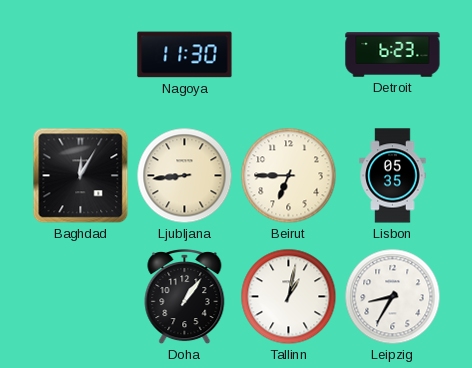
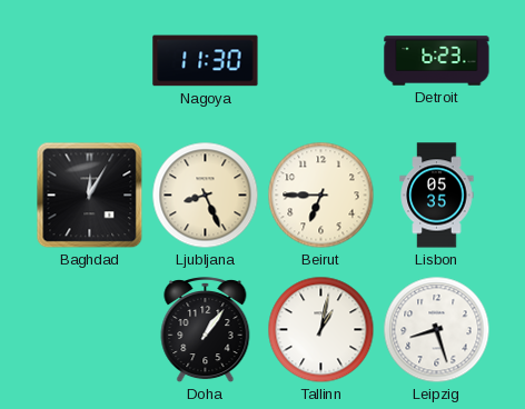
Ljubljana: 8:44 -> 8:26
Leipzig: 8:35 -> 8:27
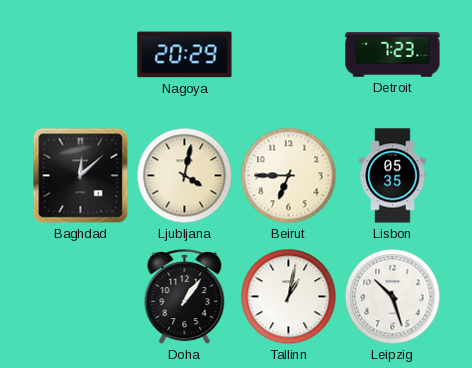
Nagoya: 11:30 -> 20:29
Detroit: 6:23 -> 7:23
Baghdad: 12:05 -> 12:08
Ljubljana: 8:26 -> 4:02
Leipzig: 8:27 -> 10:27
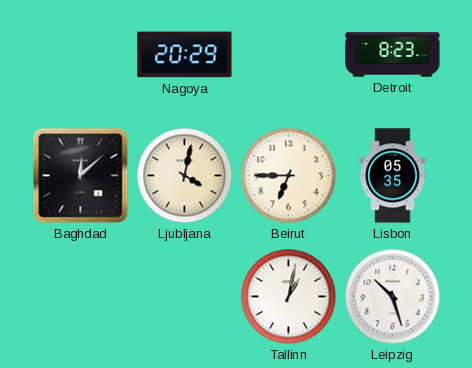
Detroit: 7:23 -> 8:23
Doha: 1:06 -> none
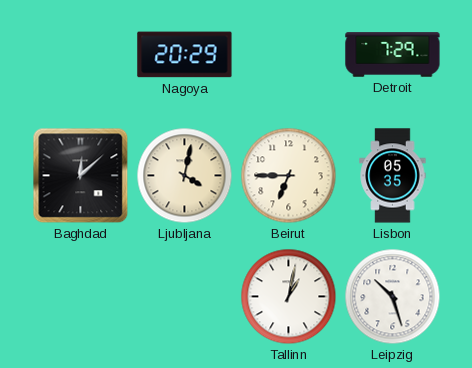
Detroit: 8:23 -> 7:29
